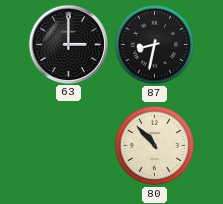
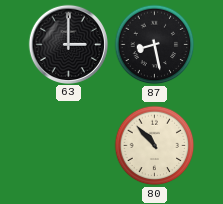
87: 8:32 -> 8:28
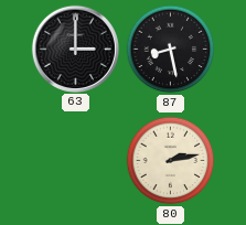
80: 10:53 -> 2:13
